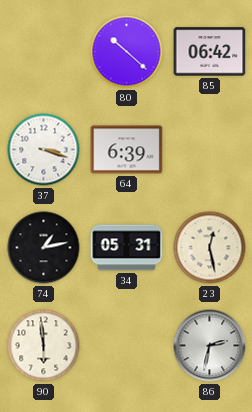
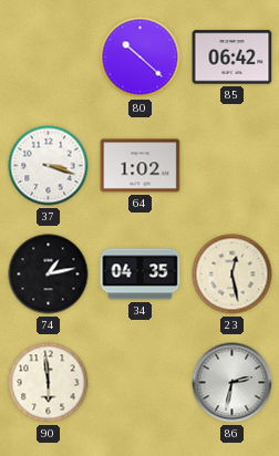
64: 6:39 -> 1:02
34: 05:31 -> 04:35
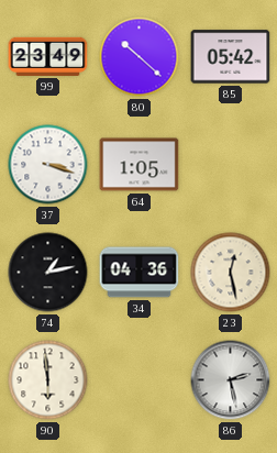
99: none -> 23:49
85: 06:42 -> 05:42
64: 1:02 -> 1:05
34: 04:35 -> 04:36
86: 2:32 -> 2:28
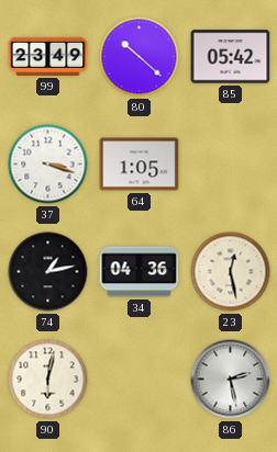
90: 5:59 -> 6:02
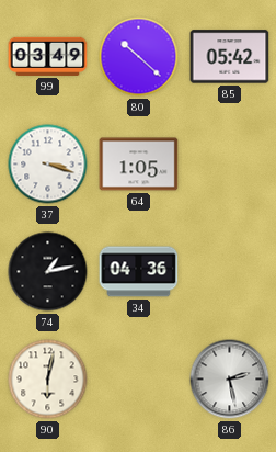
99: 23:49 -> 03:49
23: 12:28 -> none
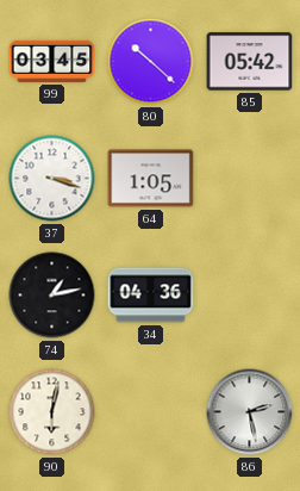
99: 03:49 -> 03:45
